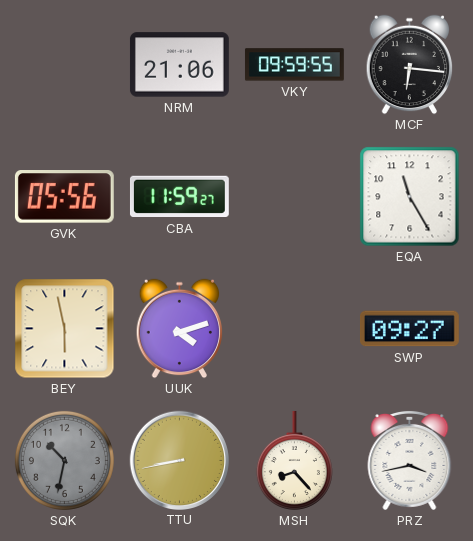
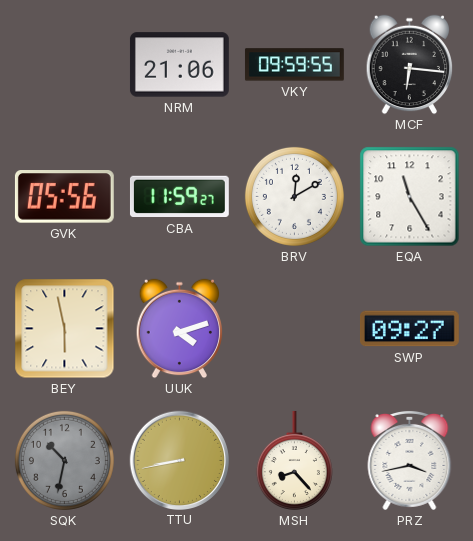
BRV: none -> 12:10
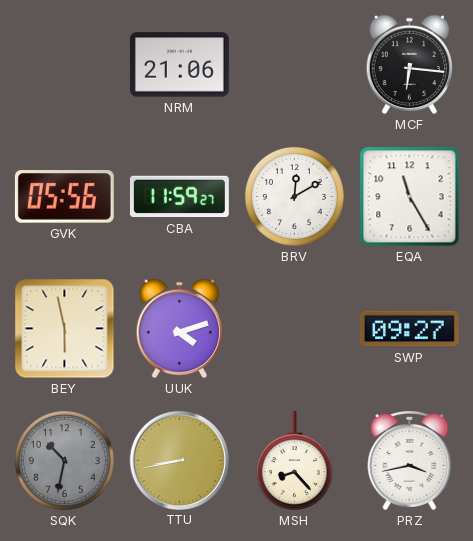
VKY: 09:59 -> none
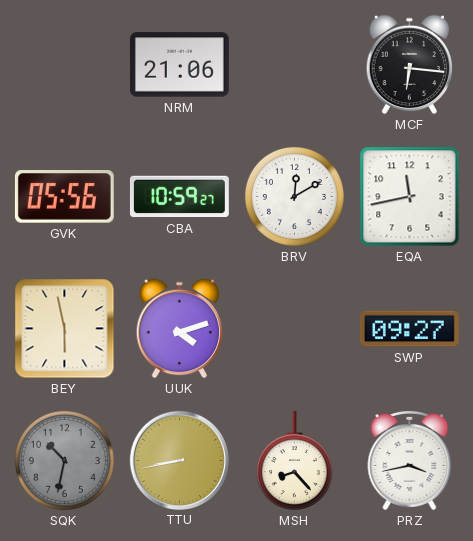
CBA: 11:59 -> 10:59
EQA: 11:25 -> 11:43
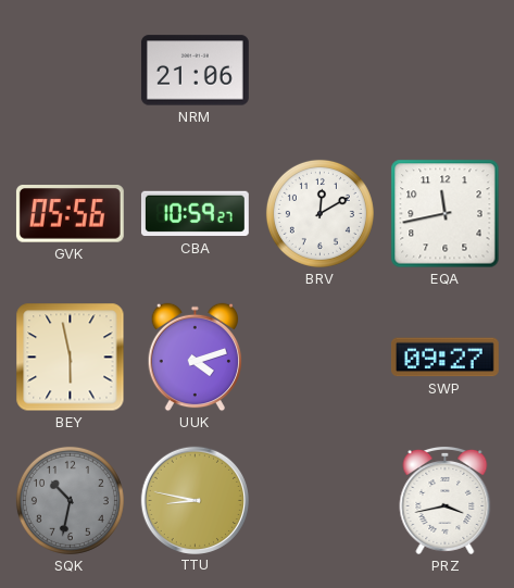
MCF: 6:16 -> none
TTU: 8:43 -> 8:47
MSH: 8:23 -> none
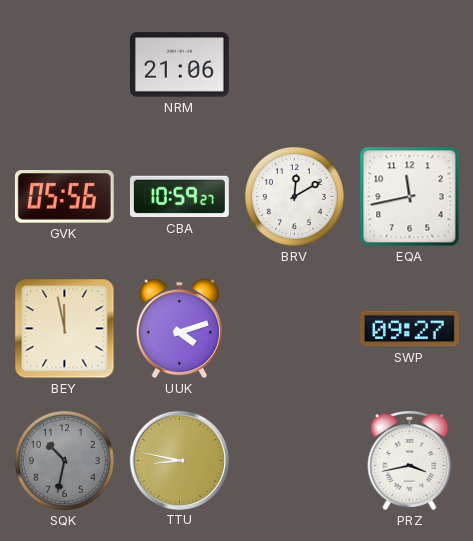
BEY: 5:58 -> 11:58
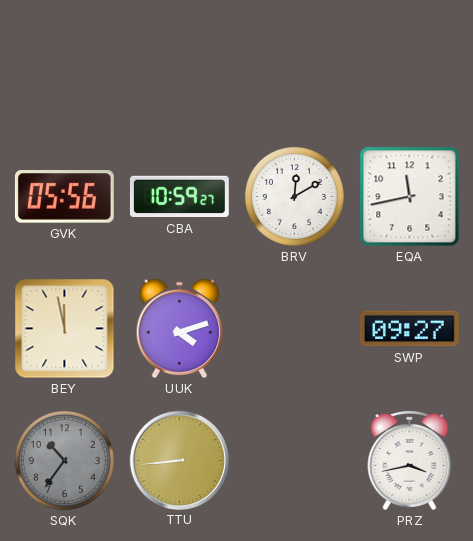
NRM: 21:06 -> none
SQK: 10:32 -> 10:36
TTU: 8:47 -> 8:44
